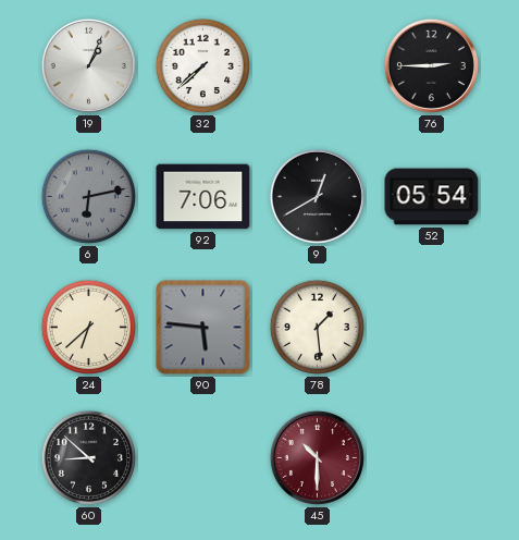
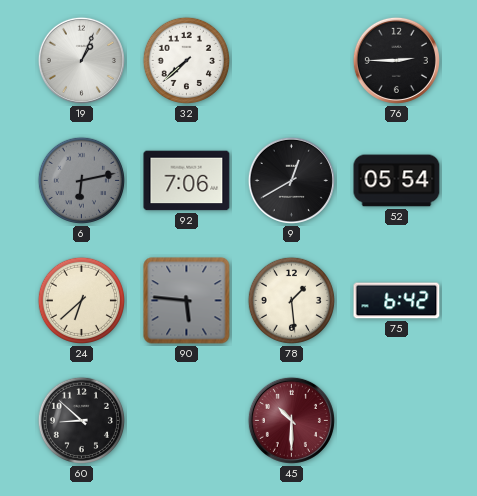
75: none -> 6:42
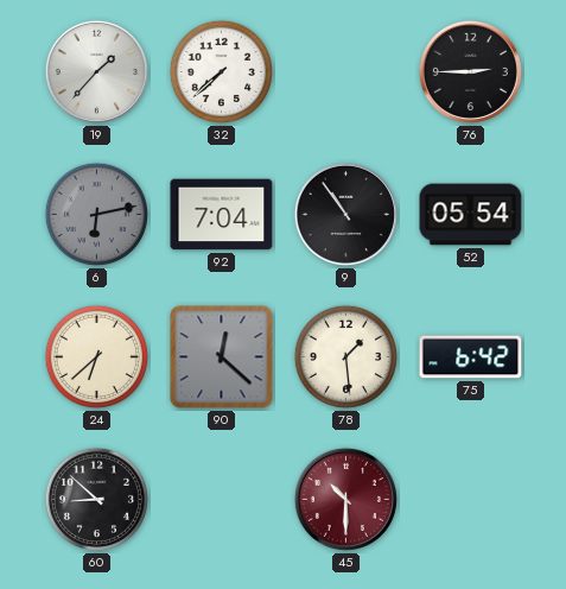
19: 1:04 -> 1:37
92: 7:06 -> 7:04
9: 12:40 -> 10:54
90: 5:46 -> 12:22
